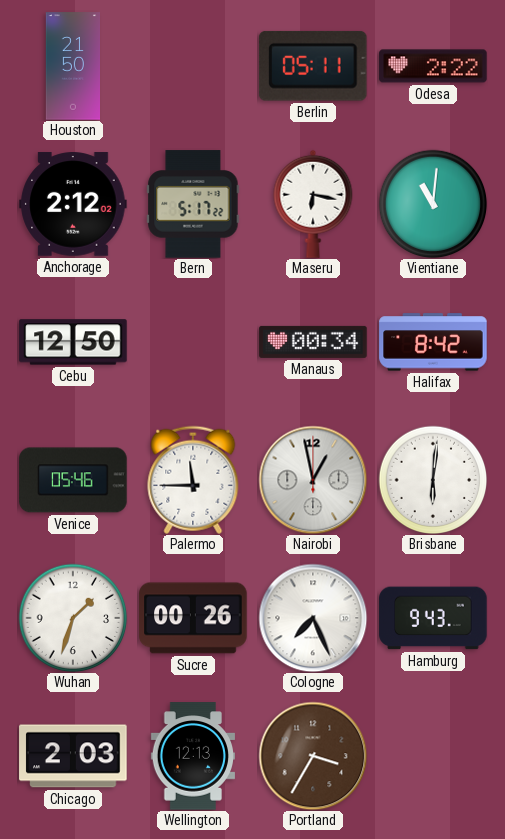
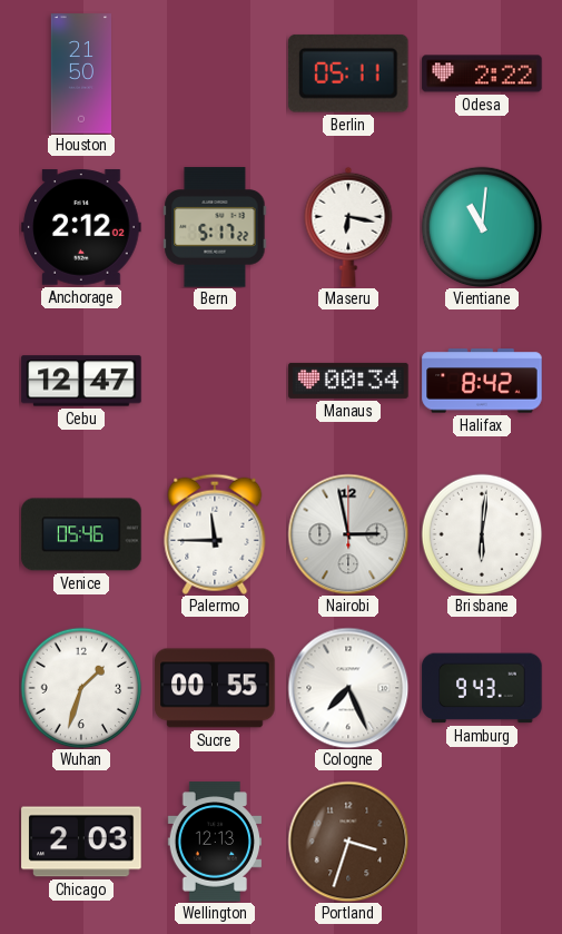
Cebu: 12:50 -> 12:47
Nairobi: 12:58 -> 2:58
Sucre: 00:26 -> 00:55
Portland: 3:35 -> 3:33
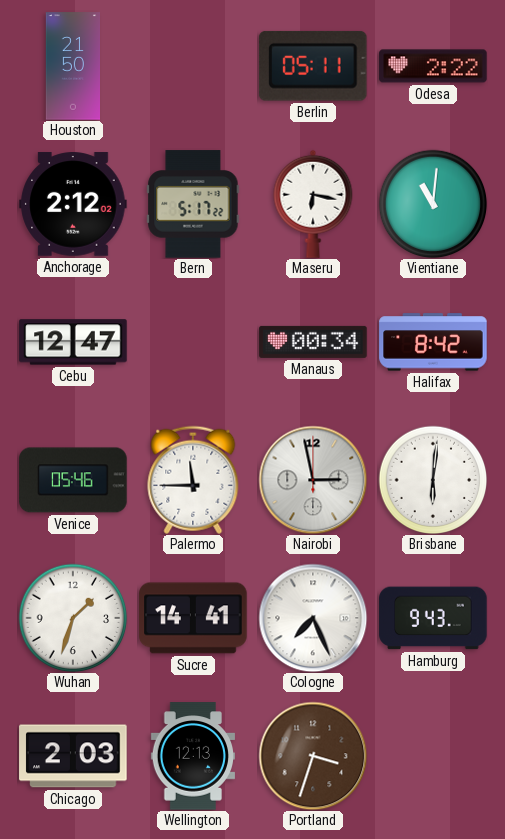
Sucre: 00:55 -> 14:41
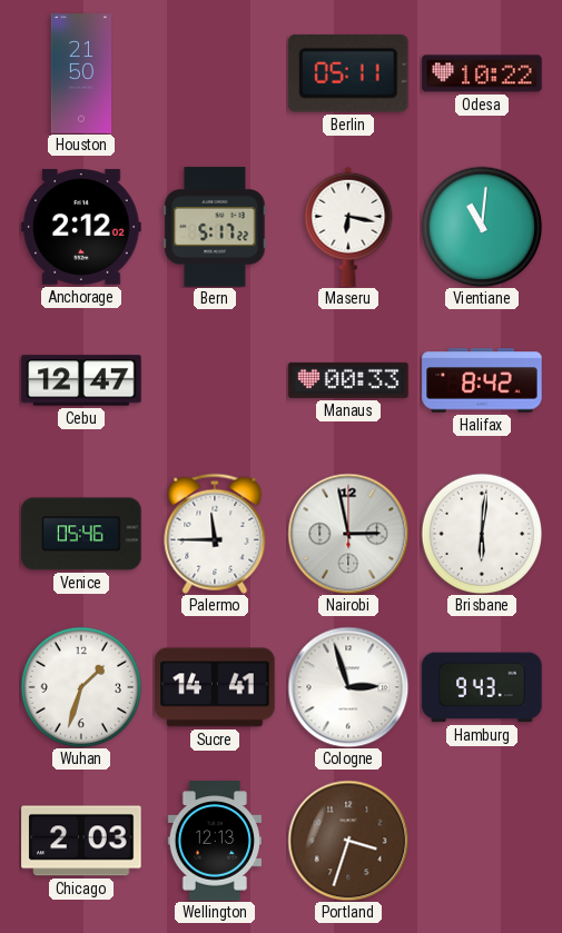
Odesa: 2:22 -> 10:22
Manaus: 00:34 -> 00:33
Cologne: 7:26 -> 2:57
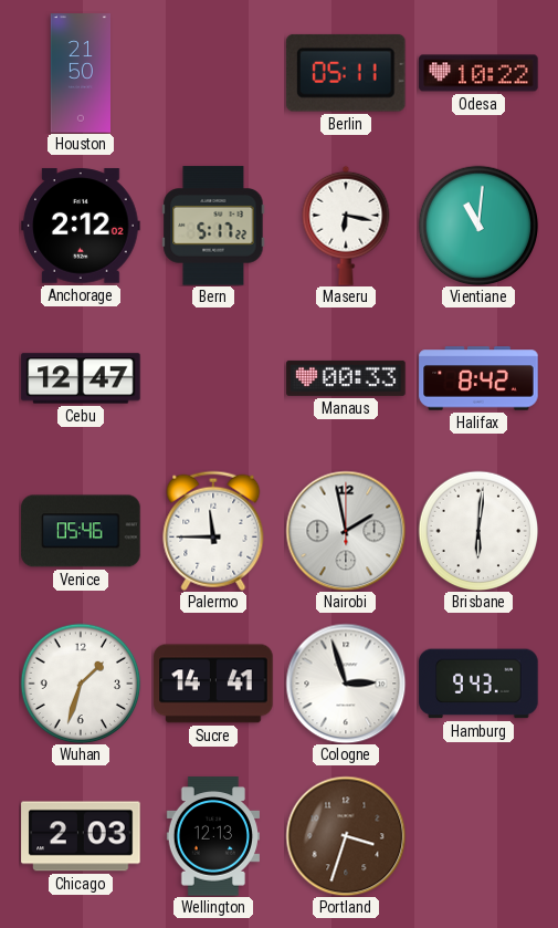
Nairobi: 2:58 -> 1:58
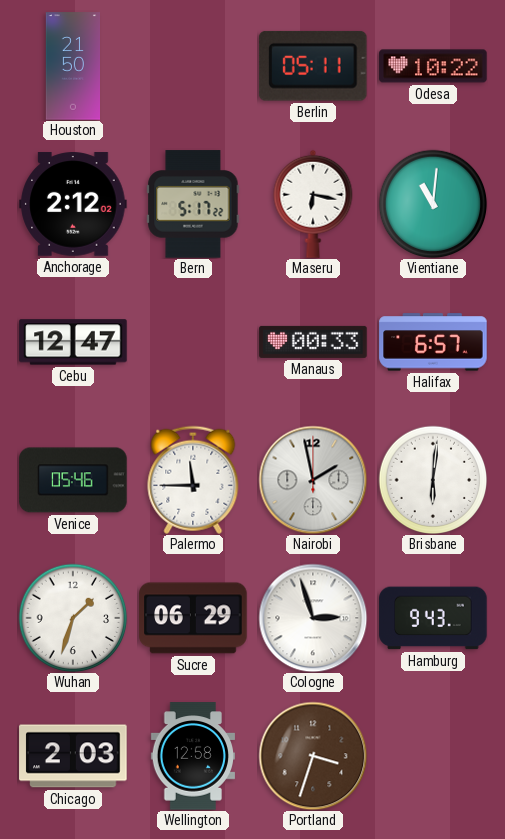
Halifax: 8:42 -> 6:57
Sucre: 14:41 -> 06:29
Wellington: 12:13 -> 12:58
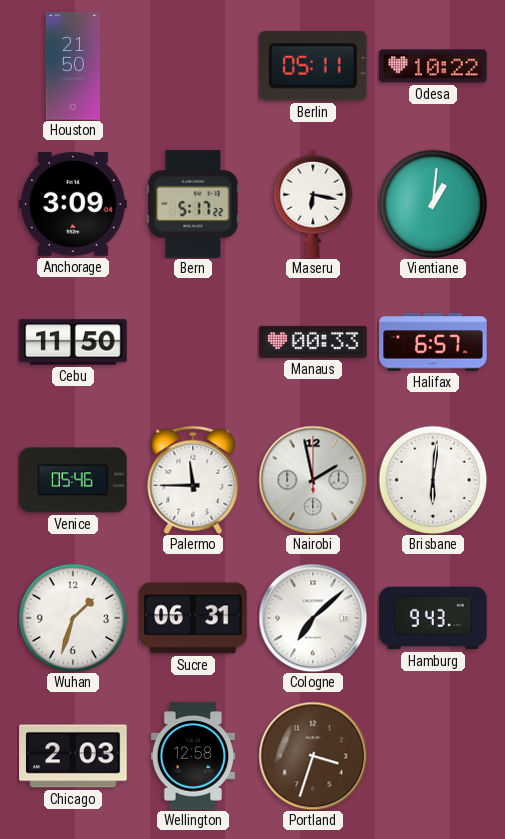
Anchorage: 2:12 -> 3:09
Vientiane: 11:01 -> 1:01
Cebu: 12:47 -> 11:50
Sucre: 06:29 -> 06:31
Cologne: 2:57 -> 7:08
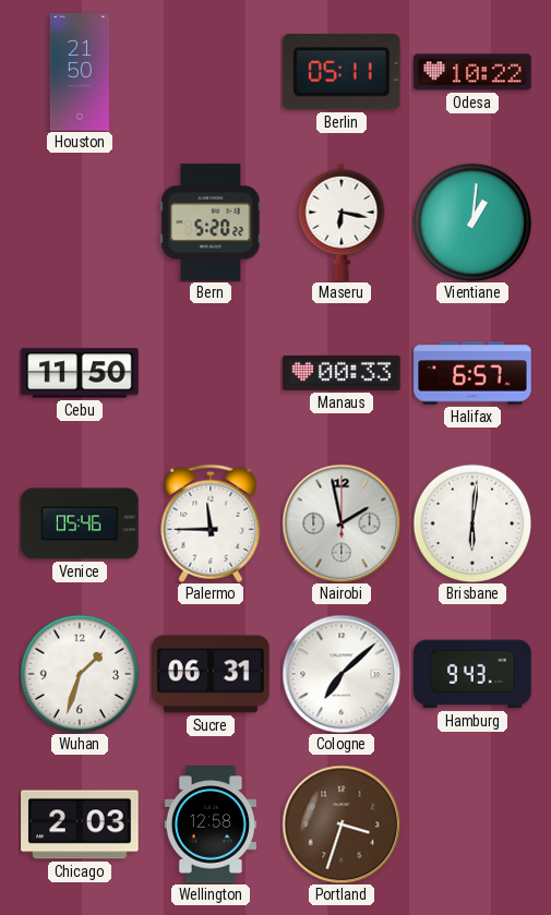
Anchorage: 3:09 -> none
Bern: 5:17 -> 5:20
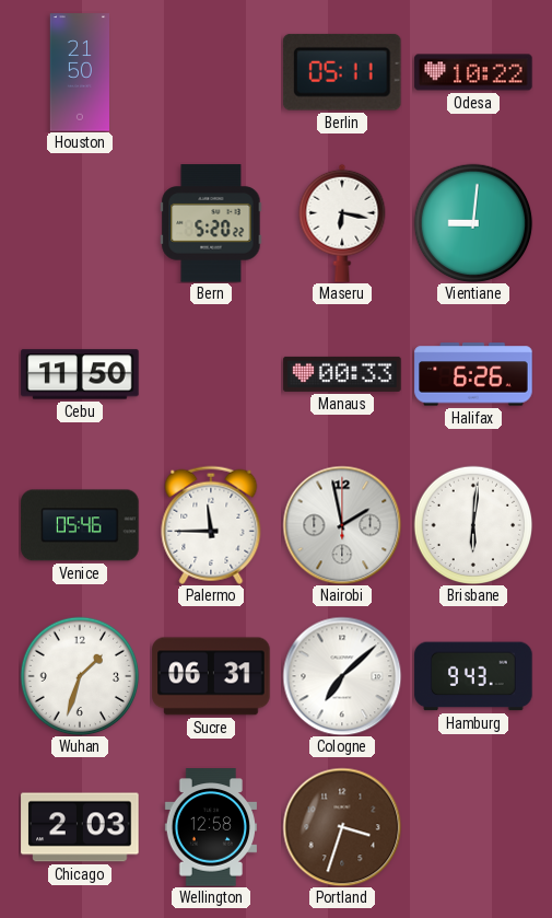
Vientiane: 1:01 -> 9:01
Halifax: 6:57 -> 6:26
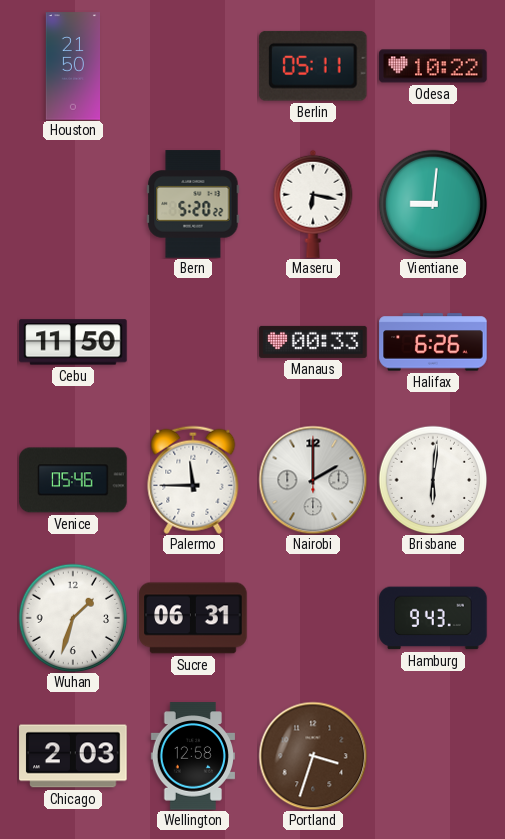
Nairobi: 1:58 -> 2:00
Cologne: 7:08 -> none
